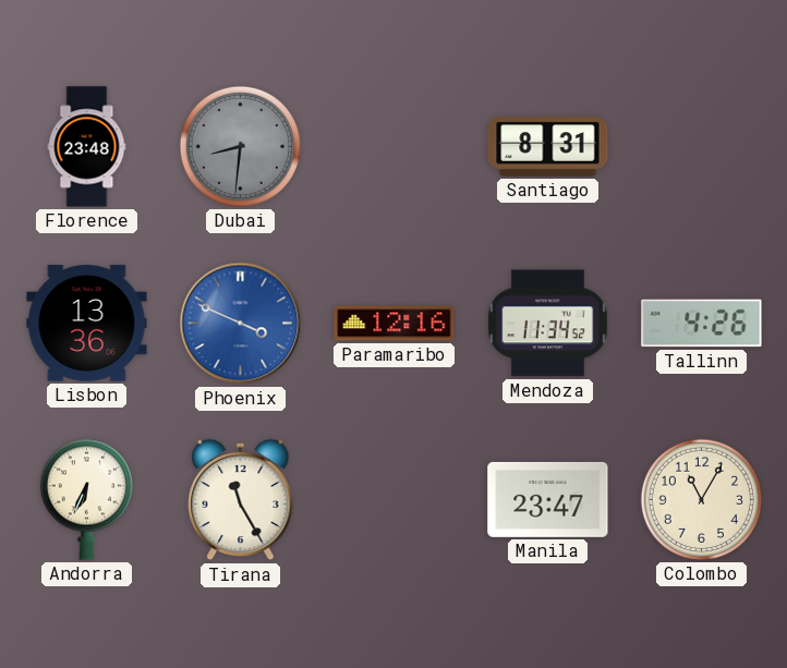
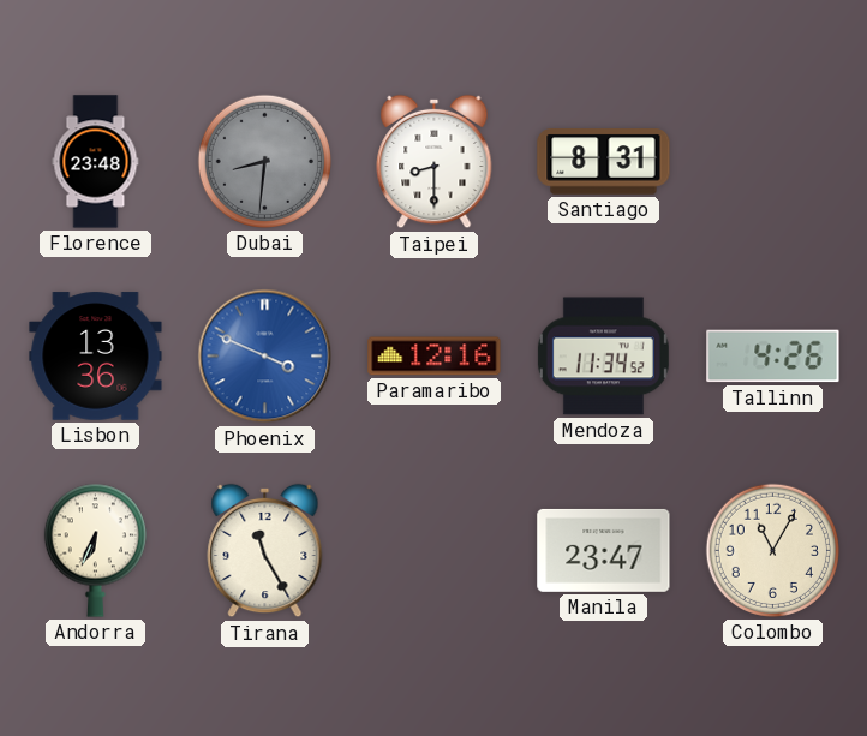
Taipei: none -> 8:30
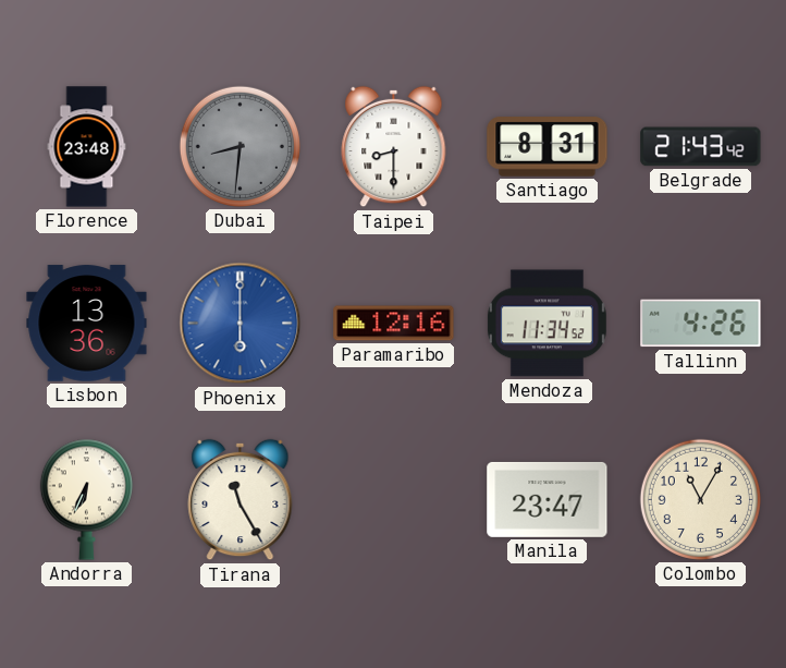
Belgrade: none -> 21:43
Phoenix: 3:49 -> 6:00
